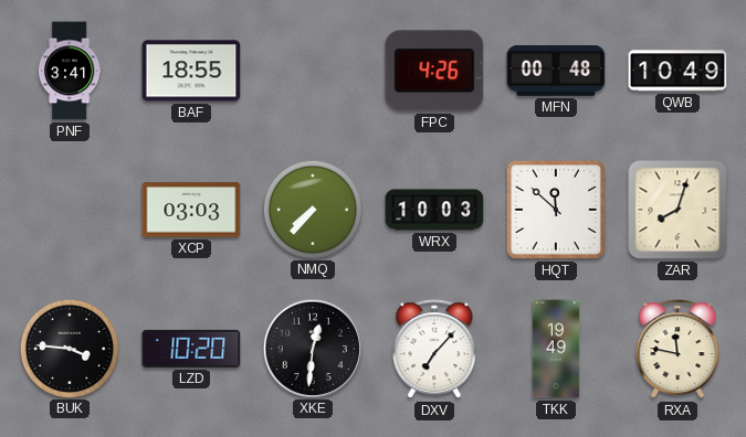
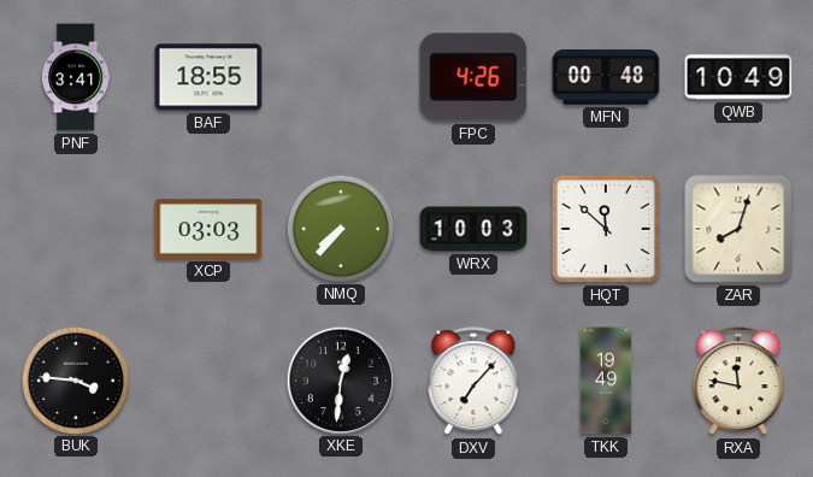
LZD: 10:20 -> none
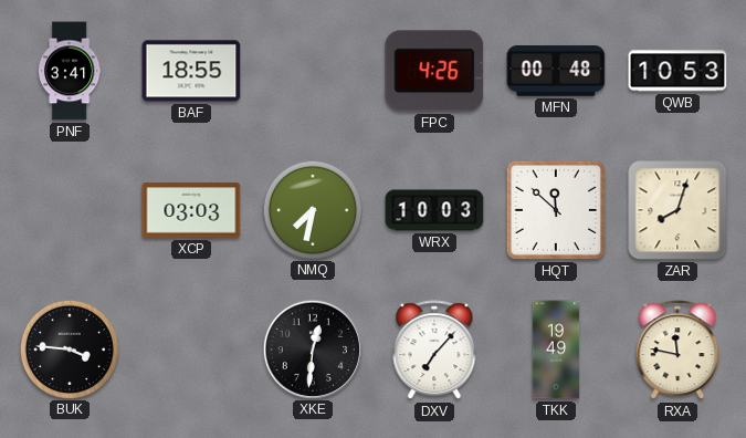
QWB: 10:49 -> 10:53
NMQ: 7:37 -> 7:32
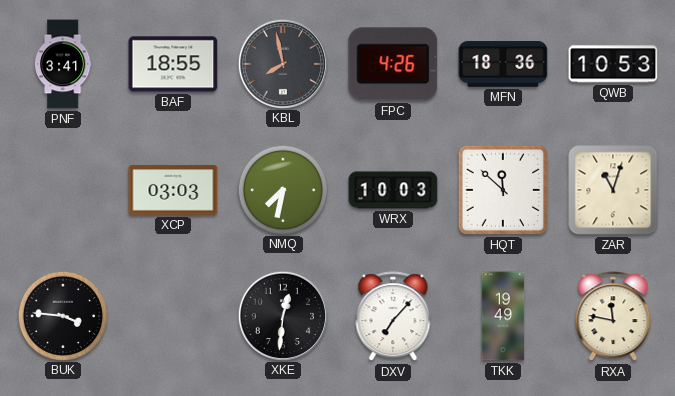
KBL: none -> 7:58
MFN: 00:48 -> 18:36
ZAR: 8:03 -> 11:03
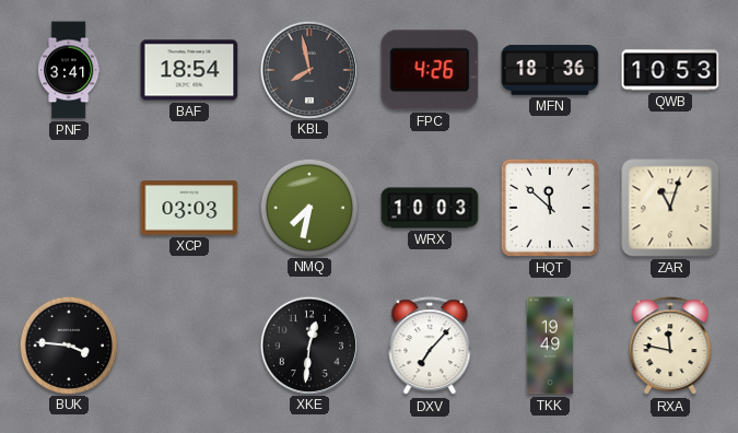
BAF: 18:55 -> 18:54
